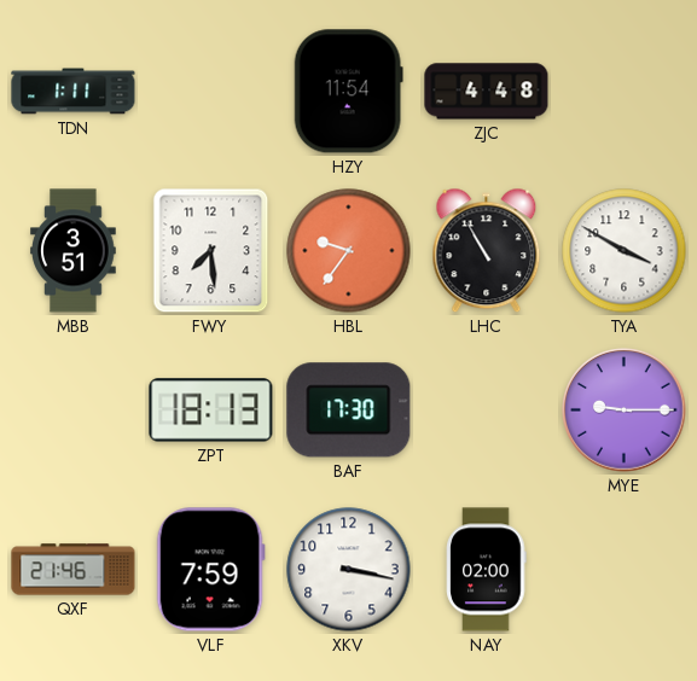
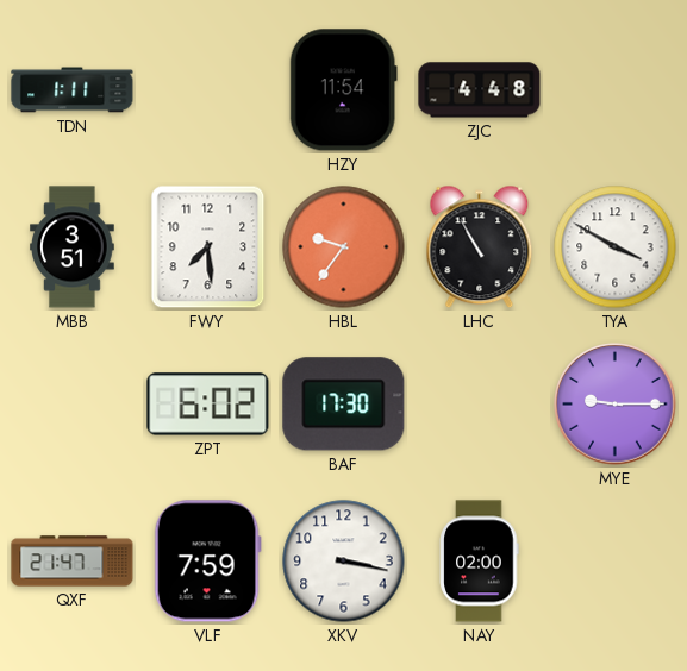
ZPT: 18:13 -> 6:02
QXF: 21:46 -> 21:47
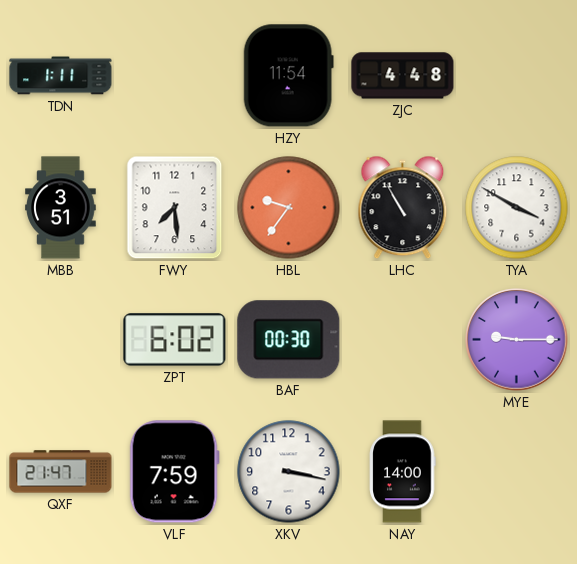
BAF: 17:30 -> 00:30
NAY: 02:00 -> 14:00
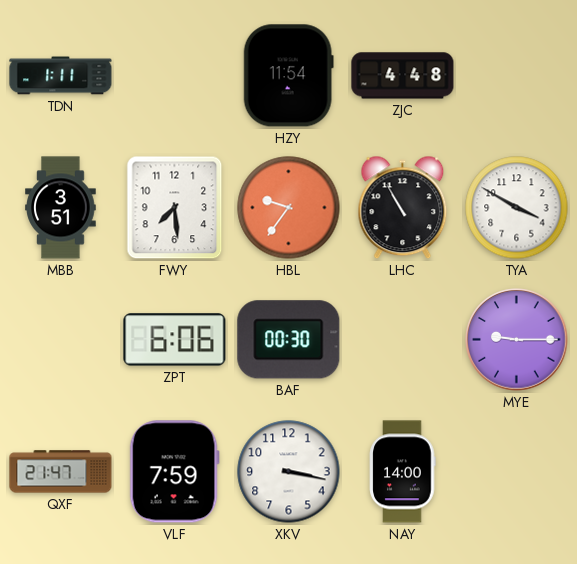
ZPT: 6:02 -> 6:06
